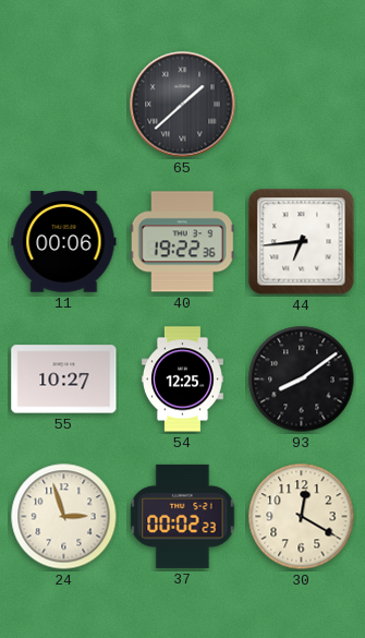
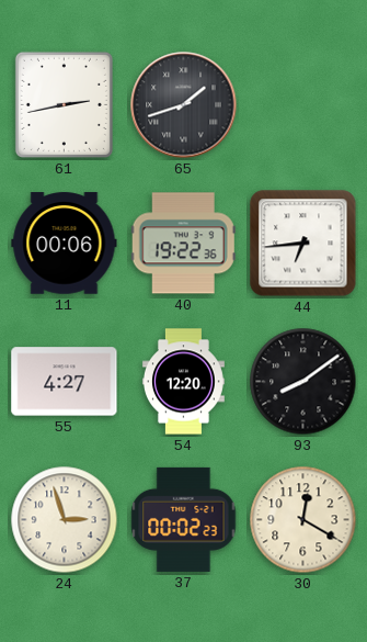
61: none -> 2:43
65: 1:38 -> 1:42
55: 10:27 -> 4:27
54: 12:25 -> 12:20
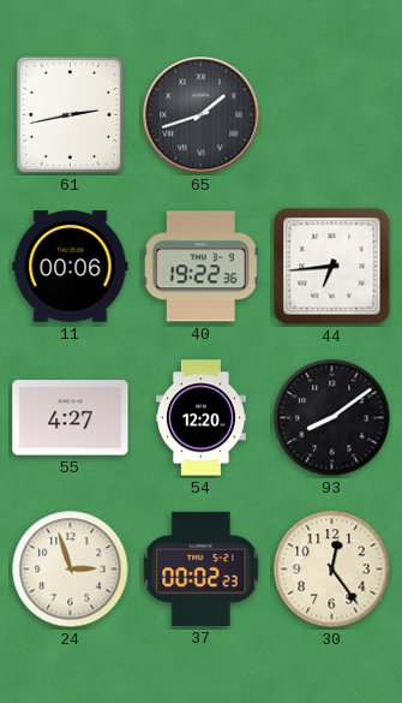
30: 12:20 -> 12:24
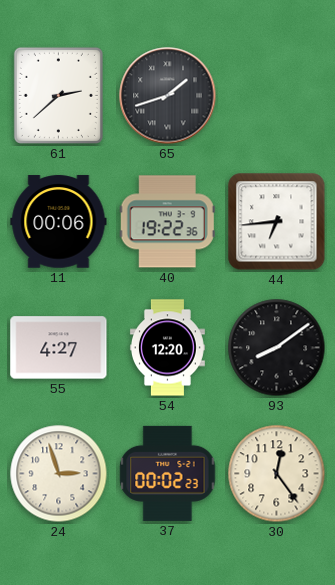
61: 2:43 -> 2:38
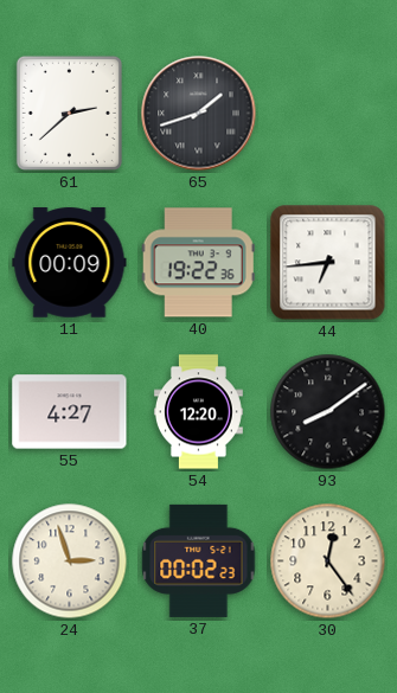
11: 00:06 -> 00:09
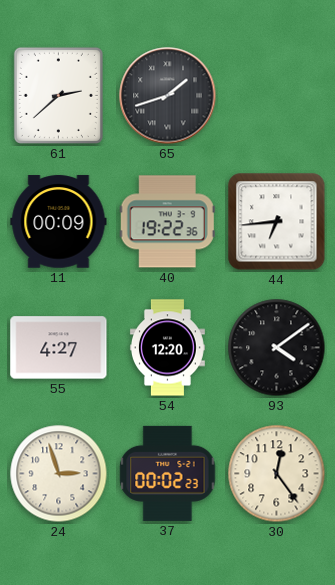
93: 8:09 -> 4:09
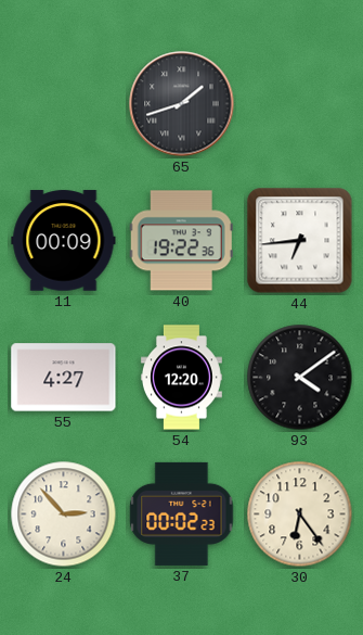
61: 2:38 -> none
24: 2:57 -> 2:53
30: 12:24 -> 6:24
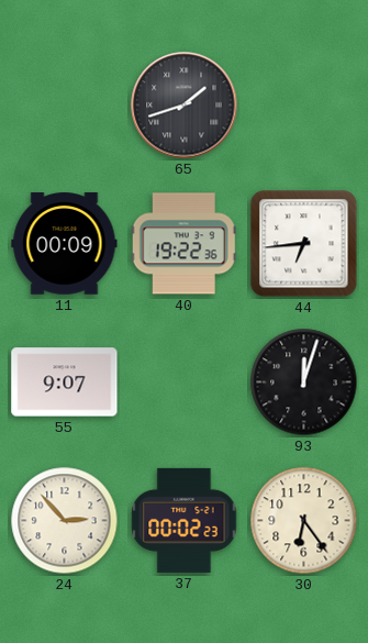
55: 4:27 -> 9:07
54: 12:20 -> none
93: 4:09 -> 12:03
